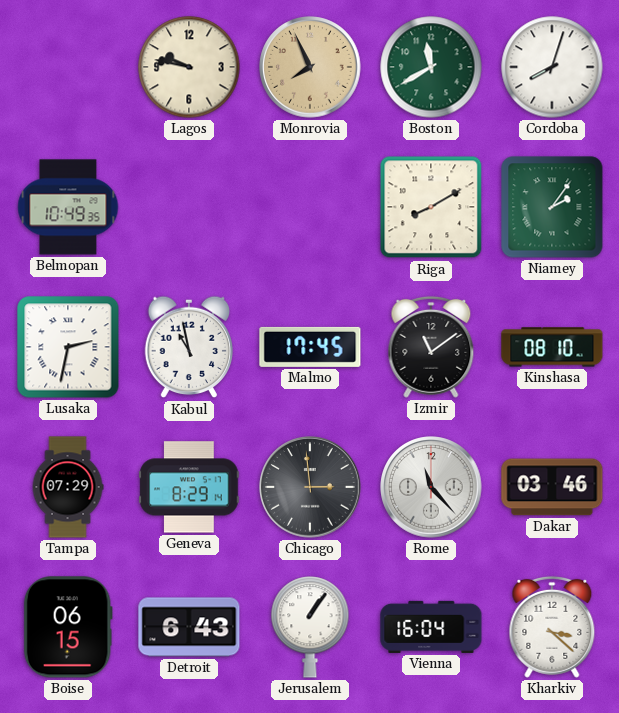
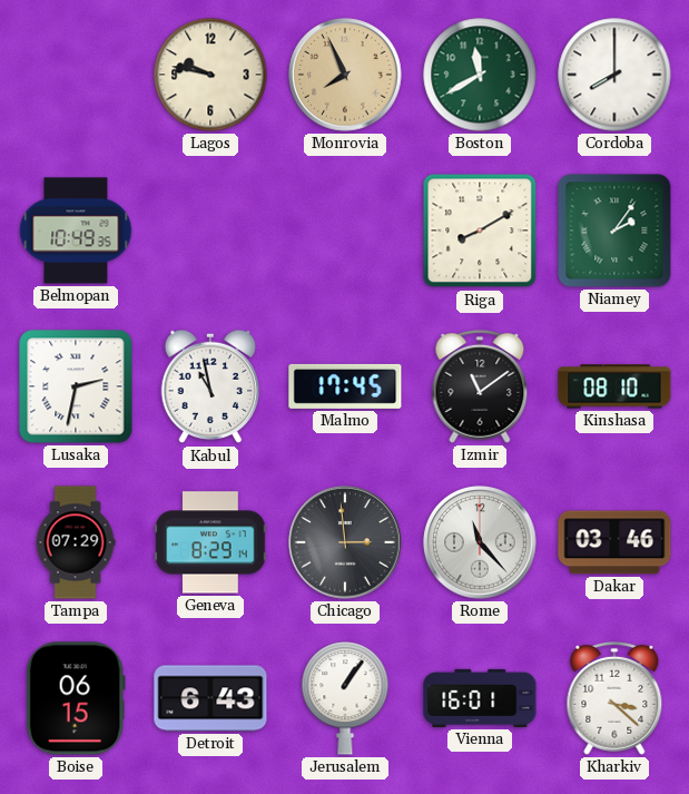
Cordoba: 8:03 -> 8:00
Vienna: 16:04 -> 16:01
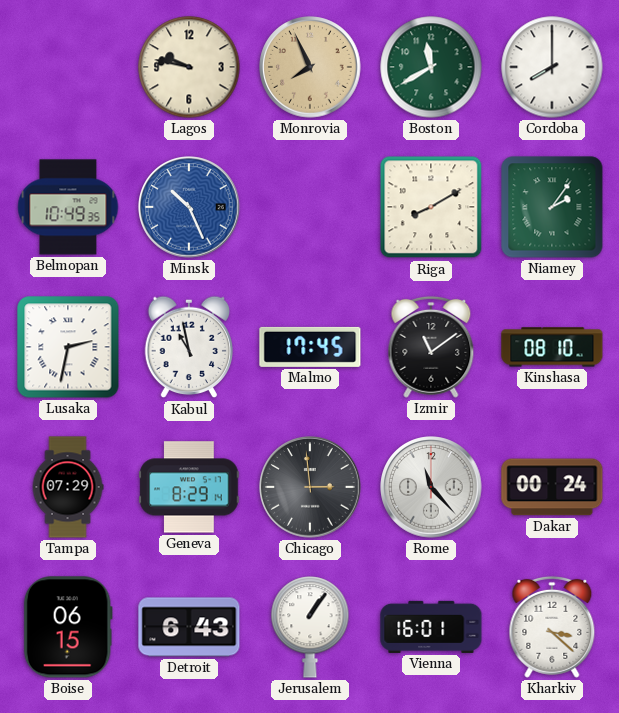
Minsk: none -> 10:26
Dakar: 03:46 -> 00:24
